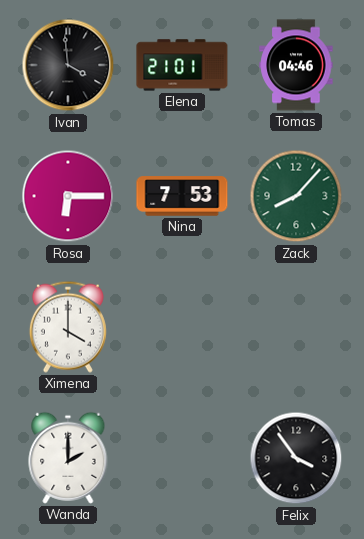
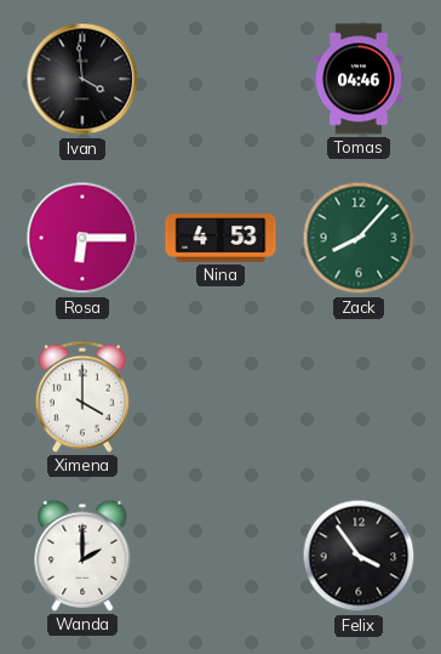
Elena: 21:01 -> none
Nina: 7:53 -> 4:53
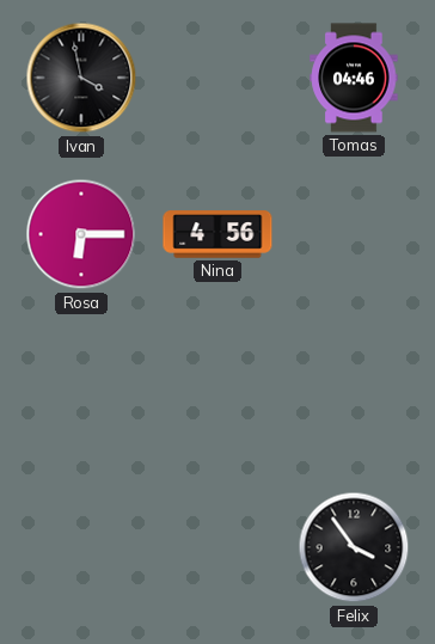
Ivan: 3:59 -> 3:58
Nina: 4:53 -> 4:56
Zack: 8:07 -> none
Ximena: 4:00 -> none
Wanda: 2:00 -> none
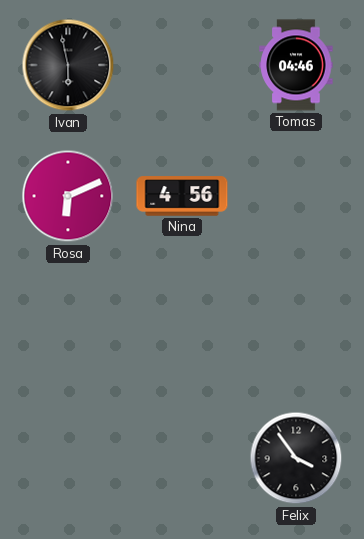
Ivan: 3:58 -> 5:58
Rosa: 6:15 -> 6:11
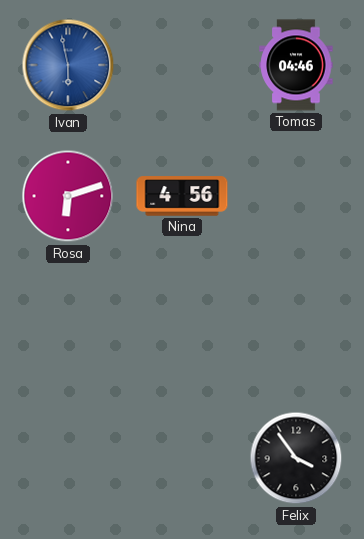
Ivan dial: black -> blue
Rosa: 6:11 -> 6:12
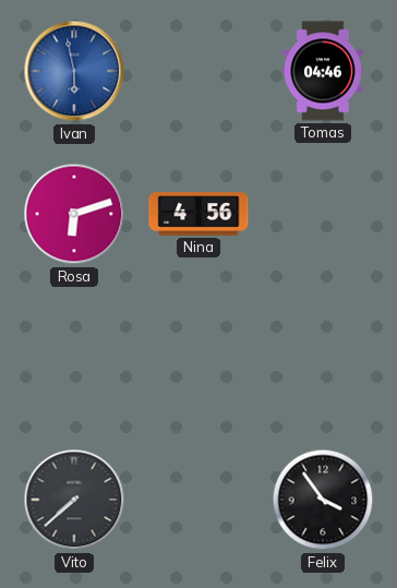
Vito: none -> 7:38
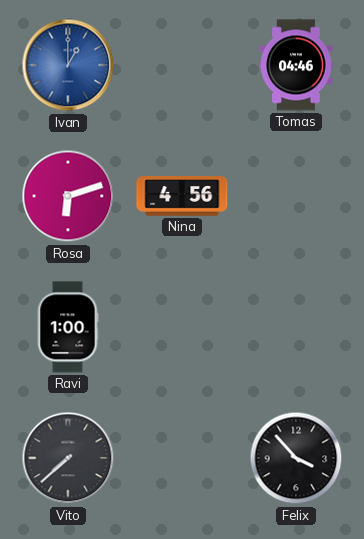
Ivan: 5:58 -> 1:00
Ravi: none -> 1:00
Felix: 3:54 -> 3:53
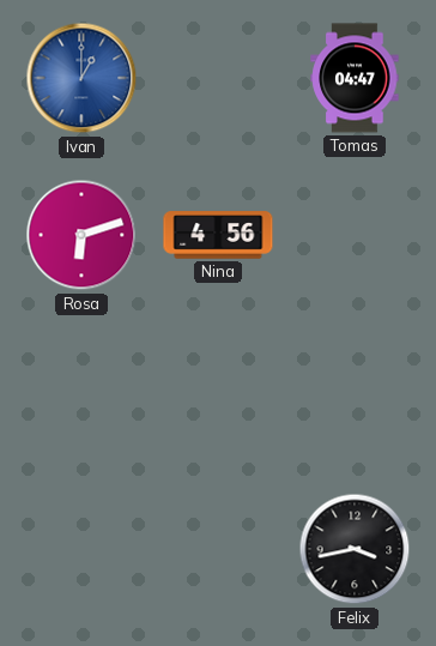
Tomas: 04:46 -> 04:47
Ravi: 1:00 -> none
Vito: 7:38 -> none
Felix: 3:53 -> 3:43
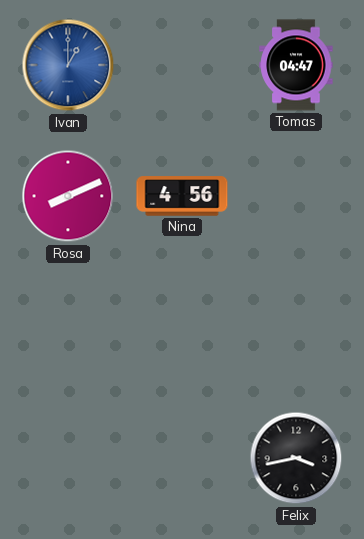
Rosa: 6:12 -> 8:11
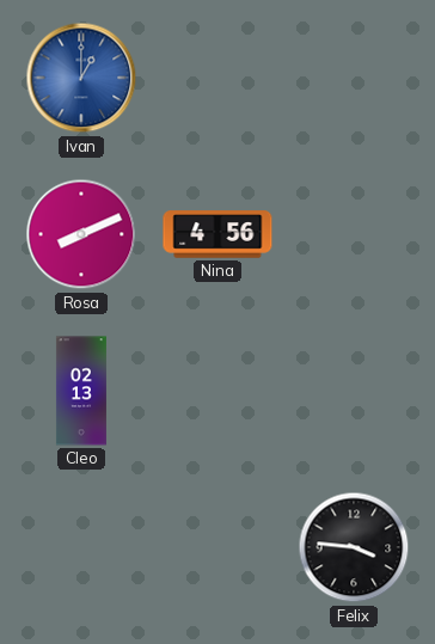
Tomas: 04:47 -> none
Cleo: none -> 02:13
Felix: 3:43 -> 3:46
